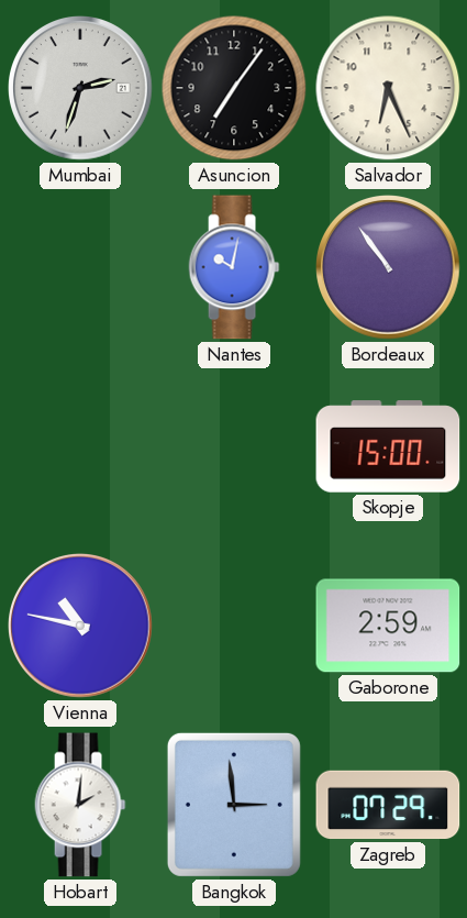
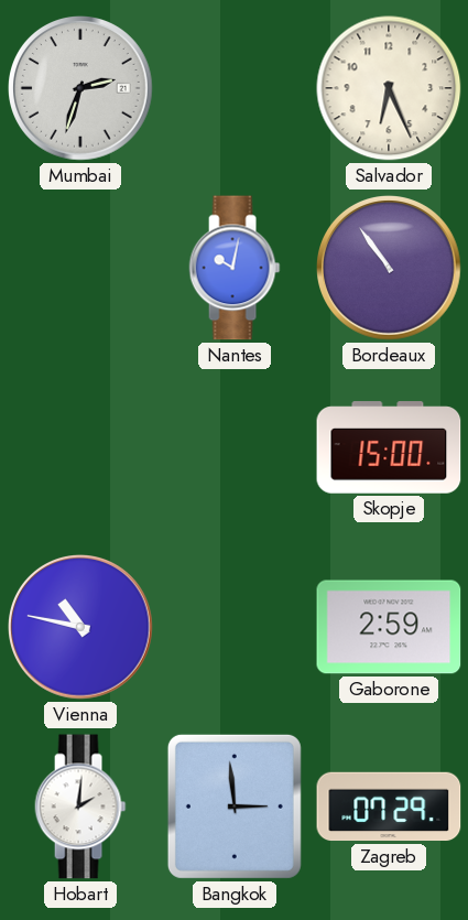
Asuncion: 7:06 -> none
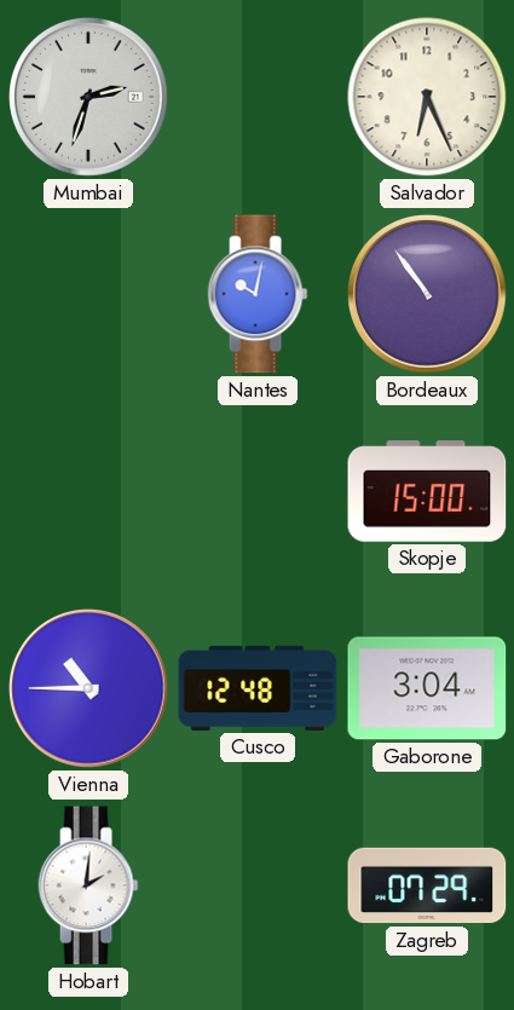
Vienna: 10:47 -> 10:45
Cusco: none -> 12:48
Gaborone: 2:59 -> 3:04
Bangkok: 2:59 -> none
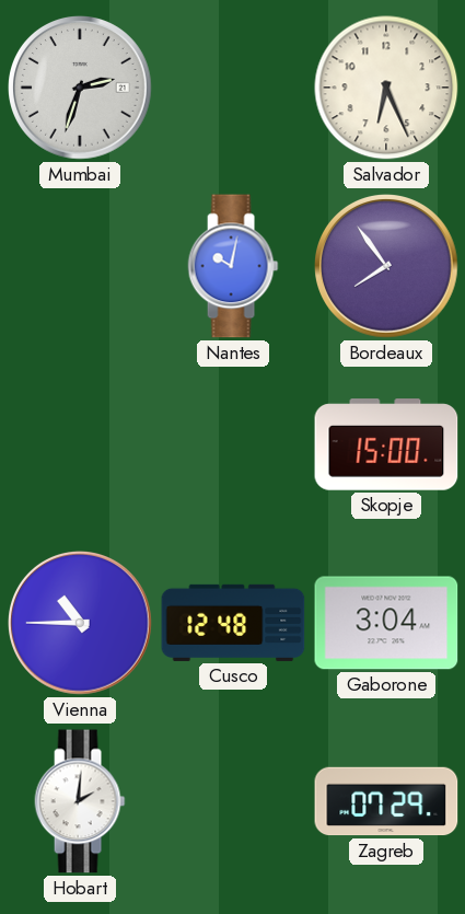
Bordeaux: 10:54 -> 7:54
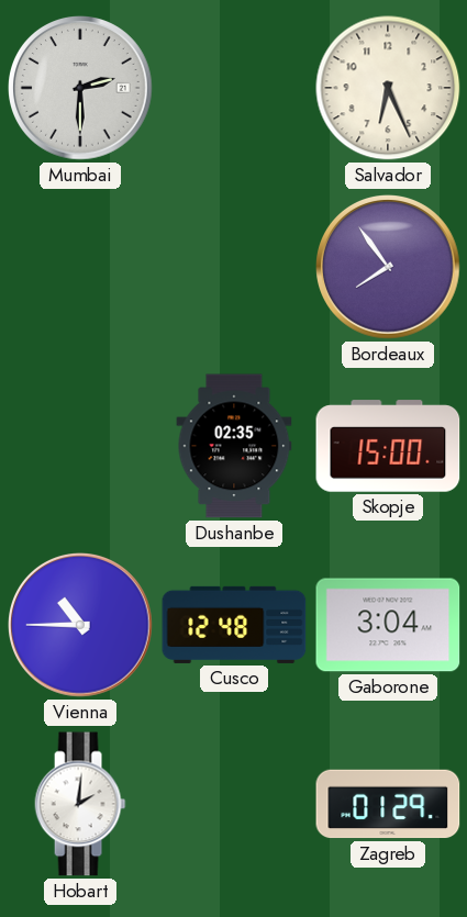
Mumbai: 2:33 -> 2:30
Nantes: 10:02 -> none
Dushanbe: none -> 02:35
Zagreb: 07:29 -> 01:29
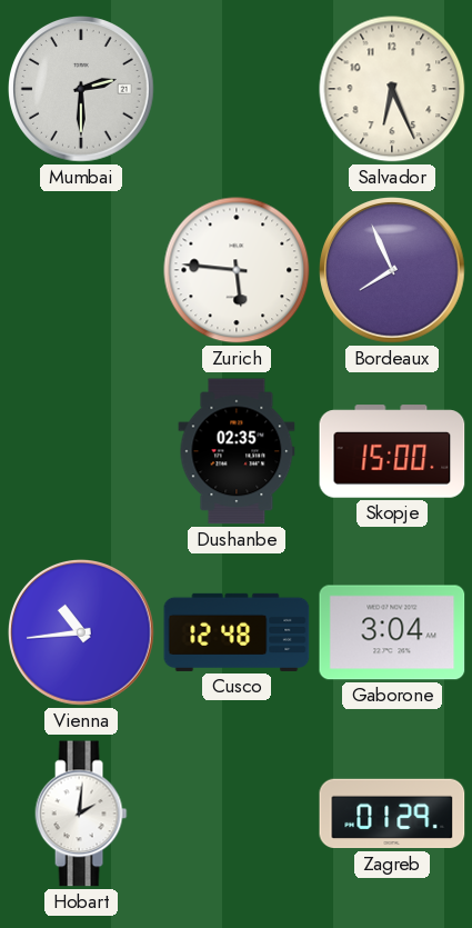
Zurich: none -> 5:46
Bordeaux: 7:54 -> 7:56
Vienna: 10:45 -> 10:44
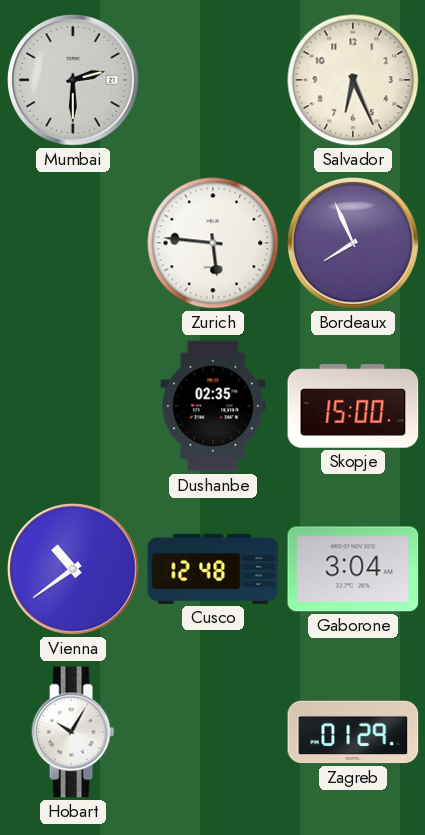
Vienna: 10:44 -> 10:39
Hobart: 2:01 -> 10:05
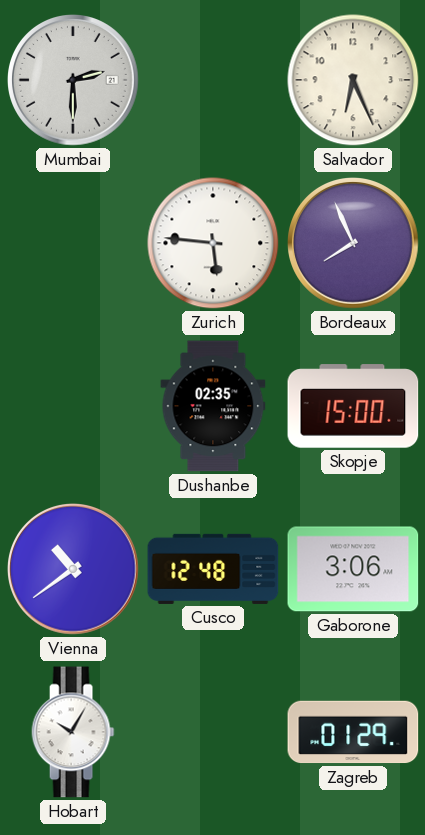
Gaborone: 3:04 -> 3:06
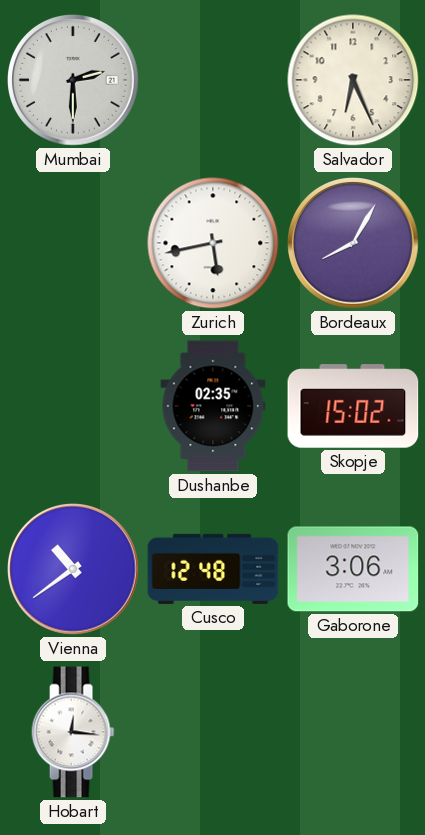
Zurich: 5:46 -> 5:43
Bordeaux: 7:56 -> 8:05
Skopje: 15:00 -> 15:02
Hobart: 10:05 -> 12:16
Zagreb: 01:29 -> none
